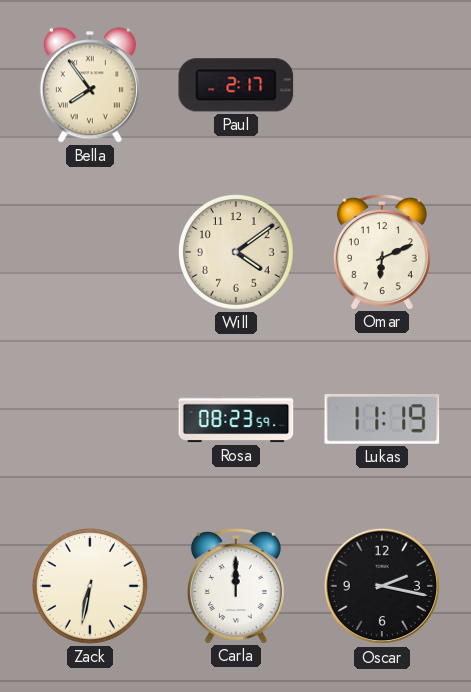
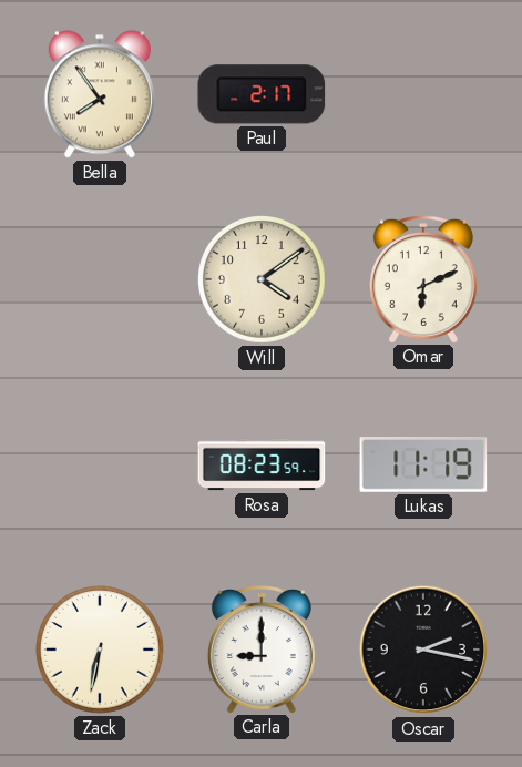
Carla: 12:00 -> 9:00
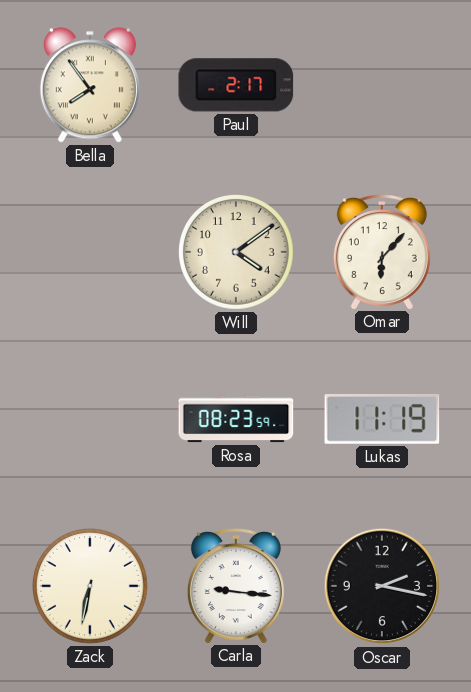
Omar: 6:11 -> 6:07
Carla: 9:00 -> 9:16
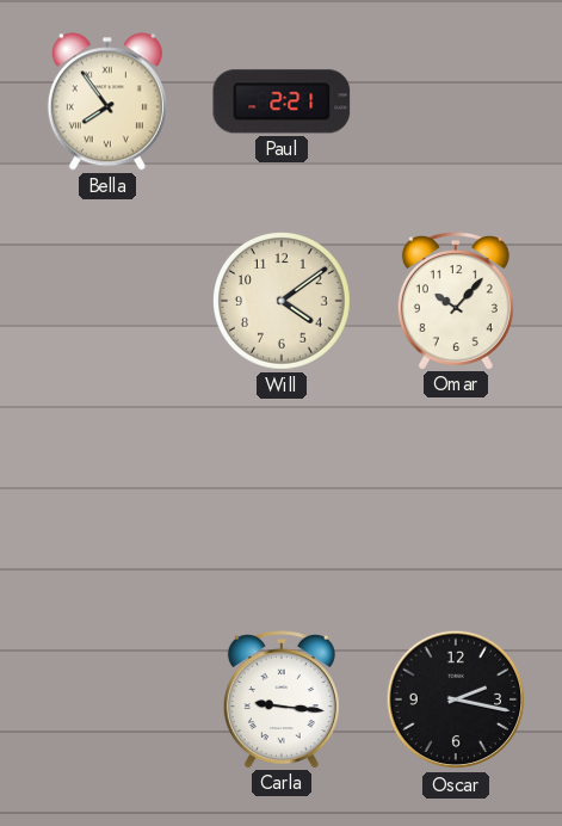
Paul: 2:17 -> 2:21
Omar: 6:07 -> 10:07
Rosa: 08:23 -> none
Lukas: 11:19 -> none
Zack: 6:32 -> none
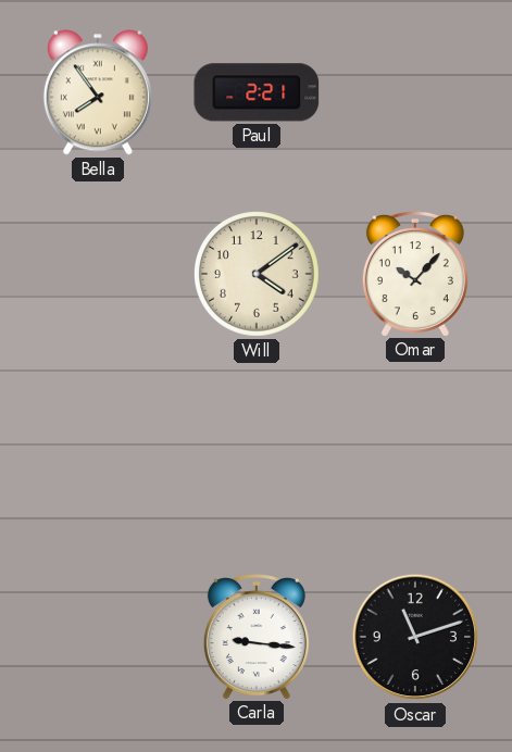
Oscar: 2:17 -> 11:12
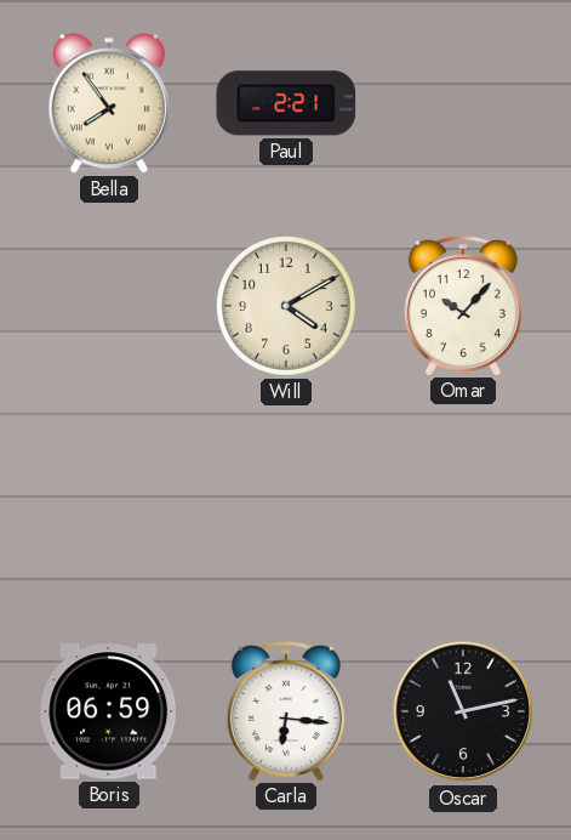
Will: 4:09 -> 4:10
Boris: none -> 06:59
Carla: 9:16 -> 6:16
Oscar: 11:12 -> 11:13
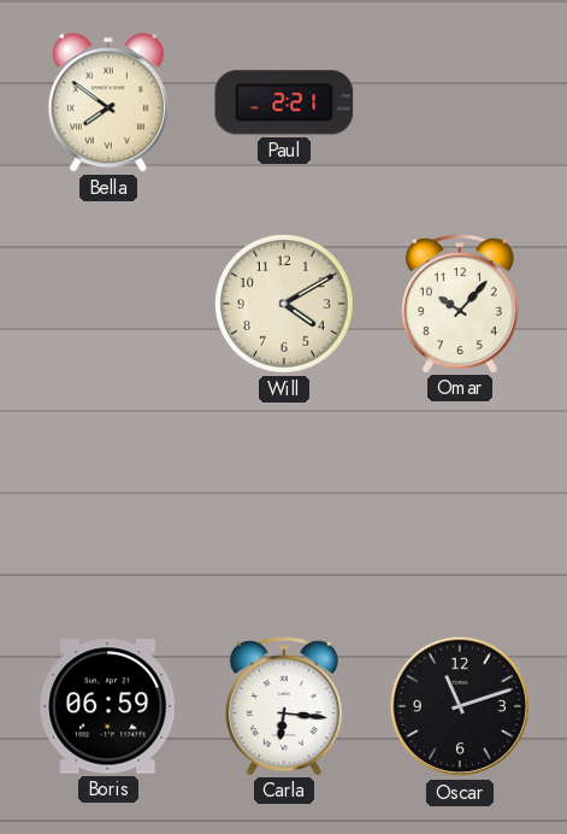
Bella: 7:54 -> 7:51
Oscar: 11:13 -> 11:12
